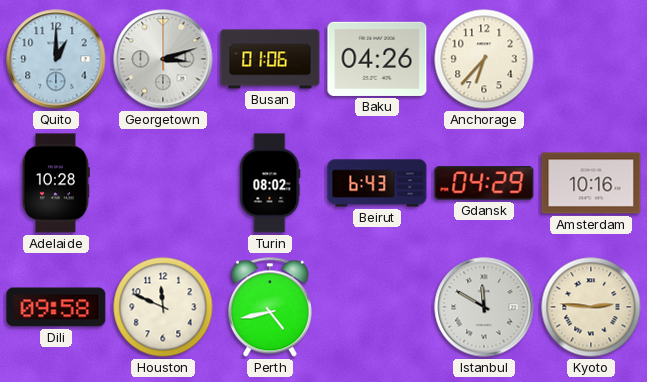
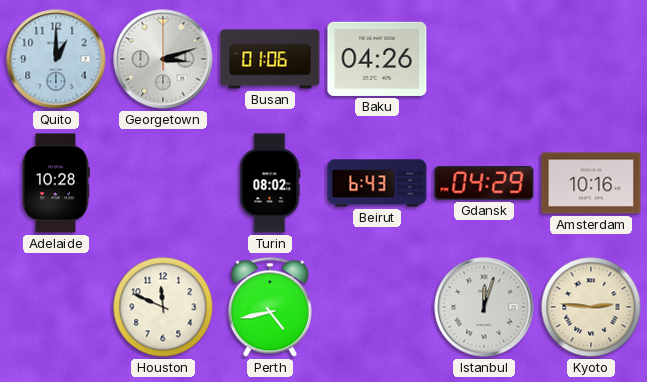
Anchorage: 6:37 -> none
Dili: 09:58 -> none
Istanbul: 11:50 -> 12:03
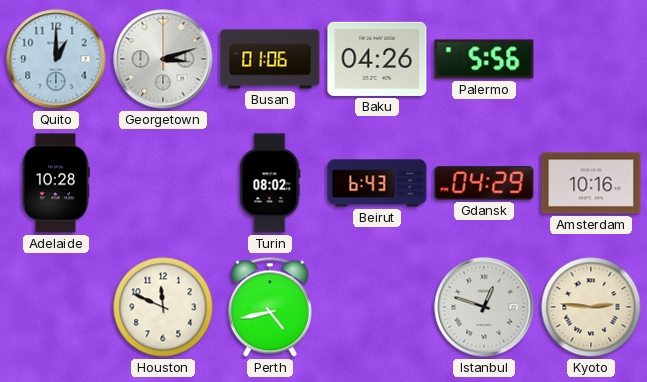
Palermo: none -> 5:56
Istanbul: 12:03 -> 12:48
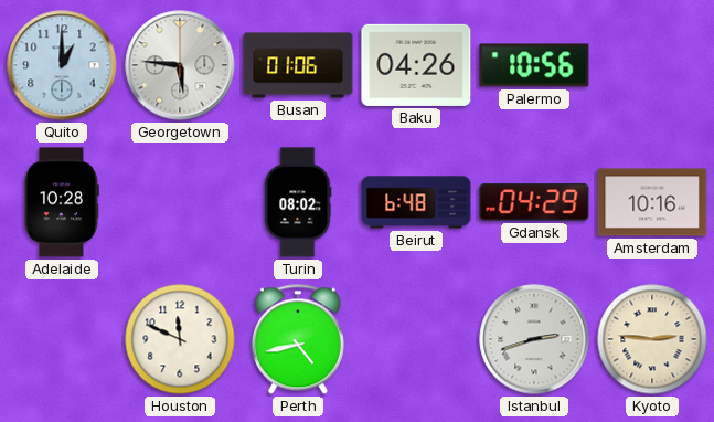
Georgetown: 3:12 -> 5:46
Palermo: 5:56 -> 10:56
Beirut: 6:43 -> 6:48
Istanbul: 12:48 -> 2:42
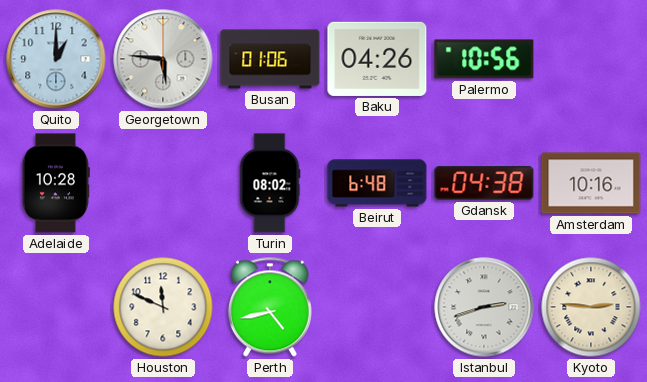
Gdansk: 04:29 -> 04:38
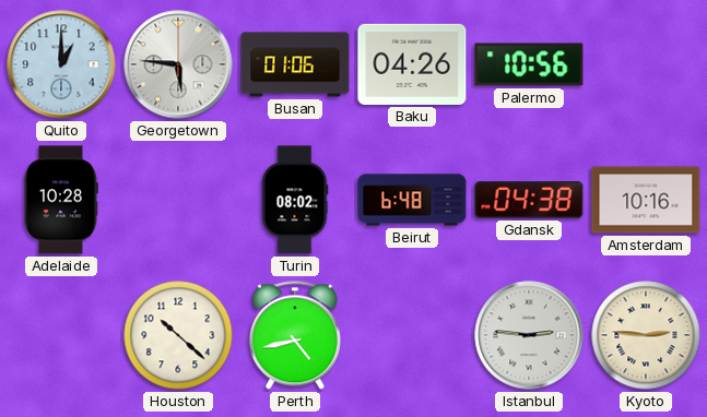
Houston: 11:49 -> 10:22
Istanbul: 2:42 -> 2:46
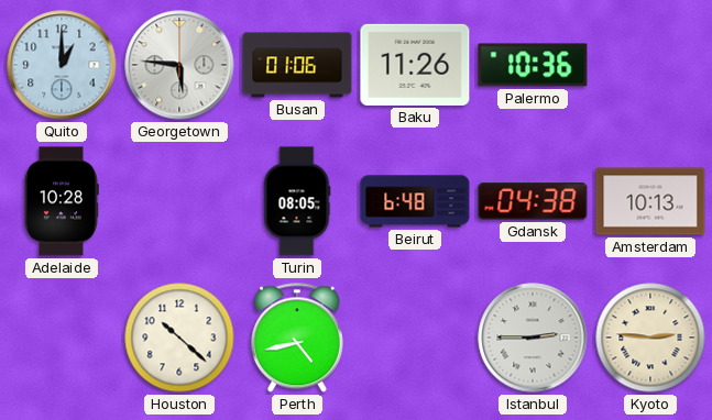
Baku: 04:26 -> 11:26
Palermo: 10:56 -> 10:36
Turin: 08:02 -> 08:05
Amsterdam: 10:16 -> 10:13
Istanbul: 2:46 -> 2:45
